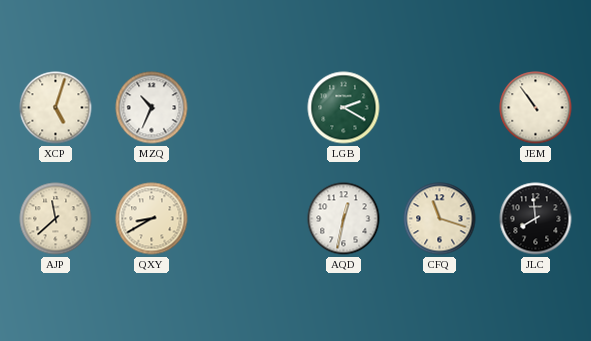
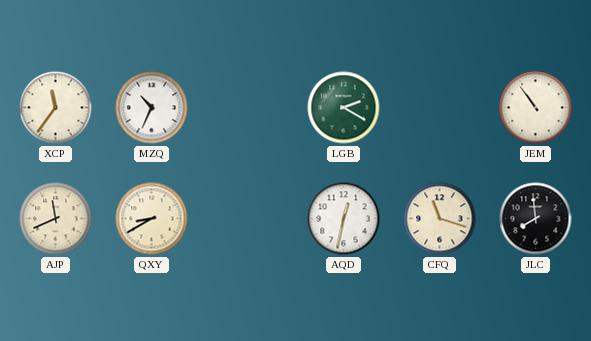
XCP: 5:03 -> 11:36
AJP: 11:38 -> 11:41
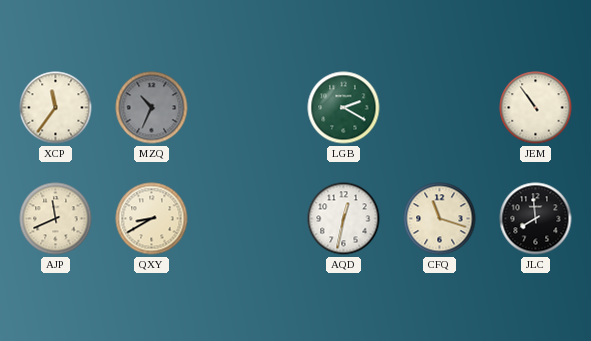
MZQ dial: white -> grey
